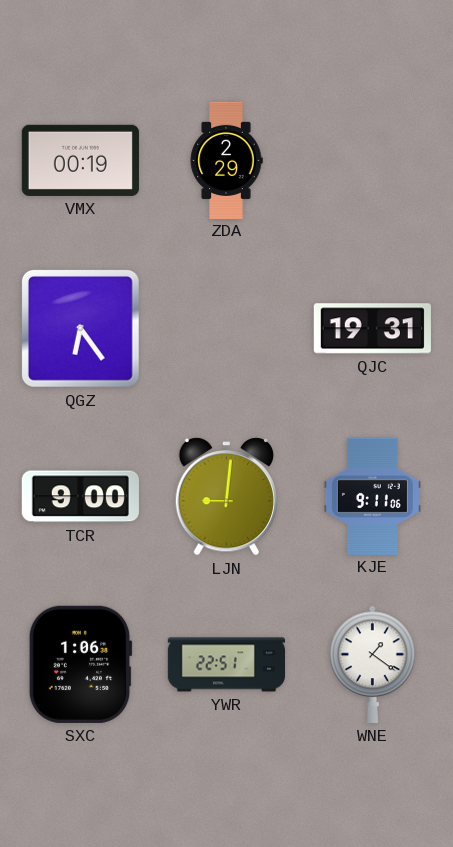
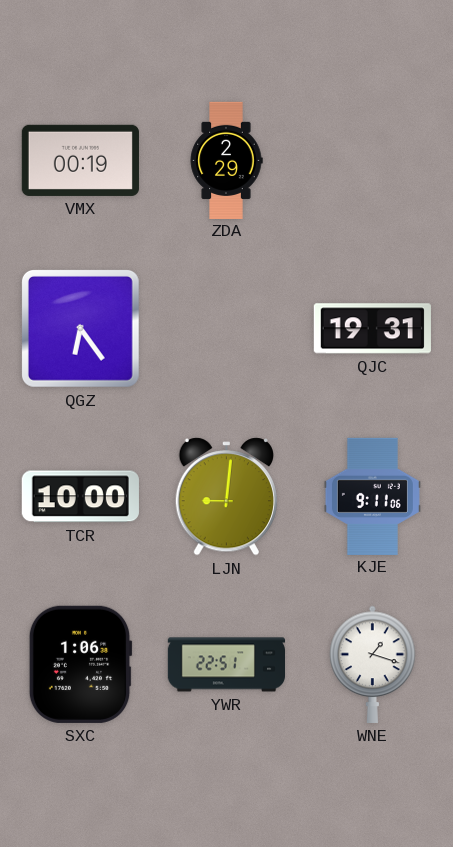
TCR: 9:00 -> 10:00
WNE: 1:21 -> 1:18
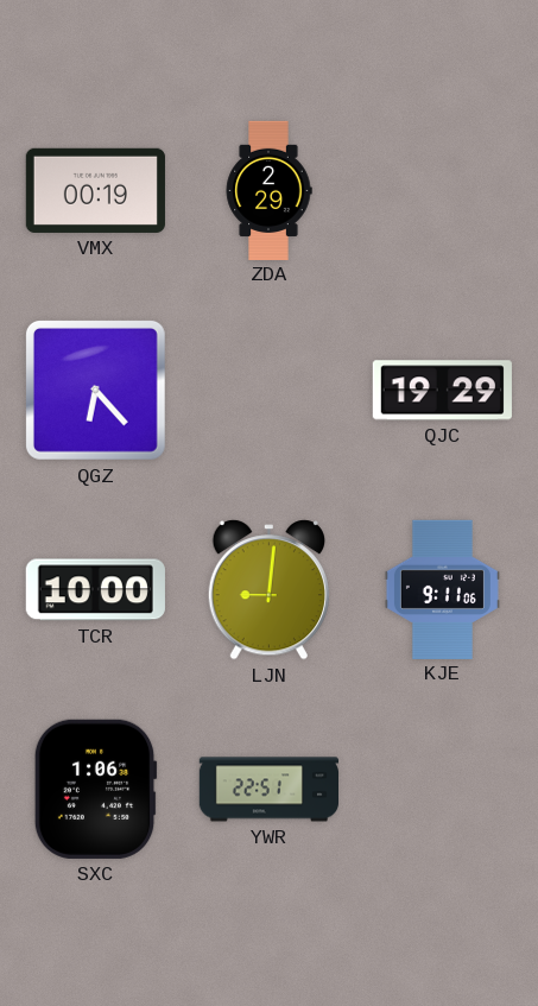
QGZ: 6:24 -> 6:23
QJC: 19:31 -> 19:29
WNE: 1:18 -> none
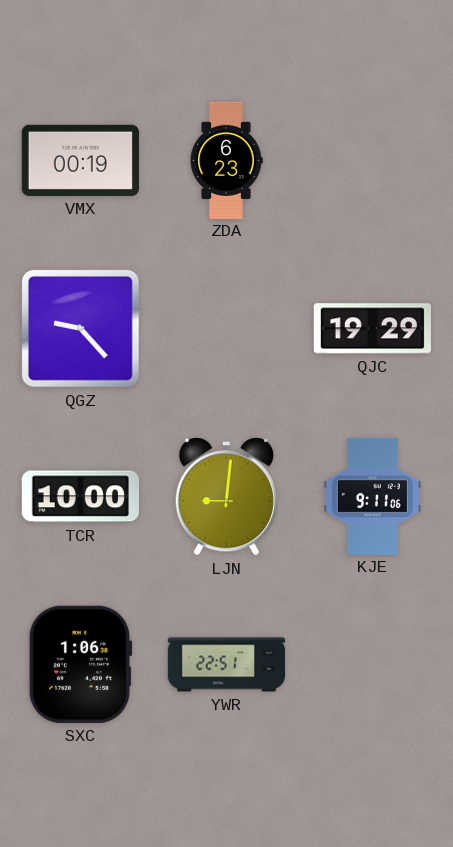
ZDA: 2:29 -> 6:23
QGZ: 6:23 -> 9:23
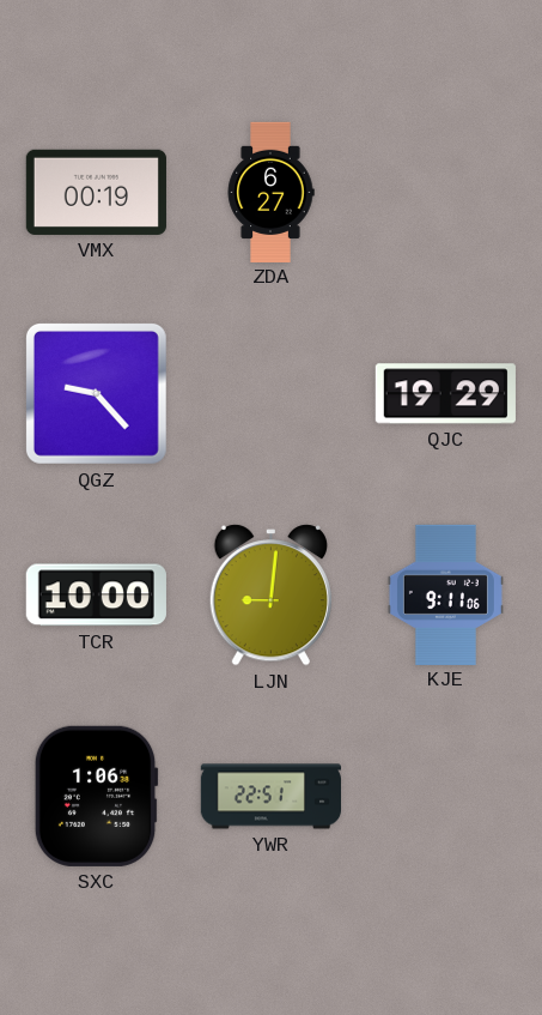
ZDA: 6:23 -> 6:27
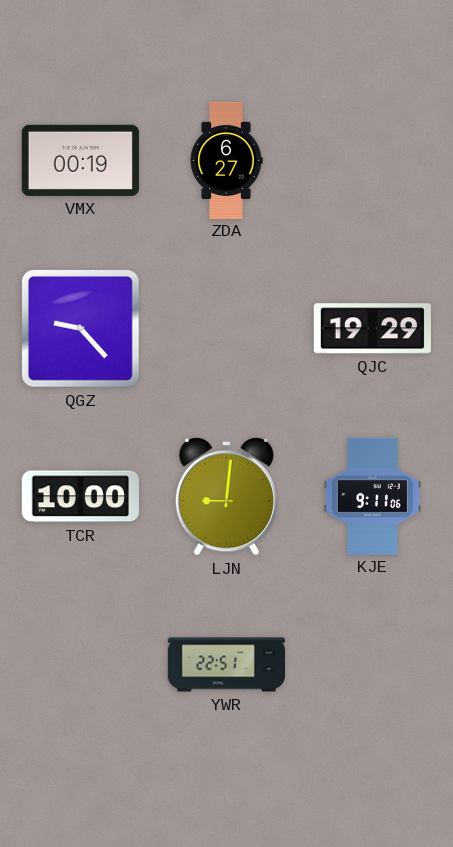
SXC: 1:06 -> none
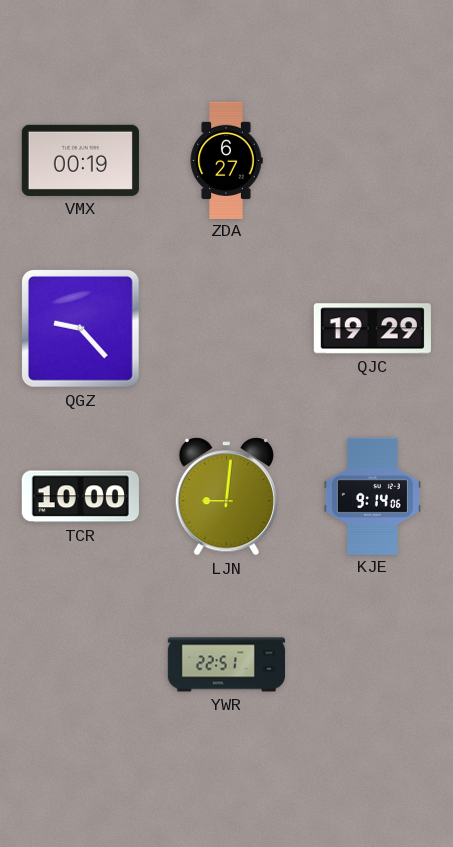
KJE: 9:11 -> 9:14
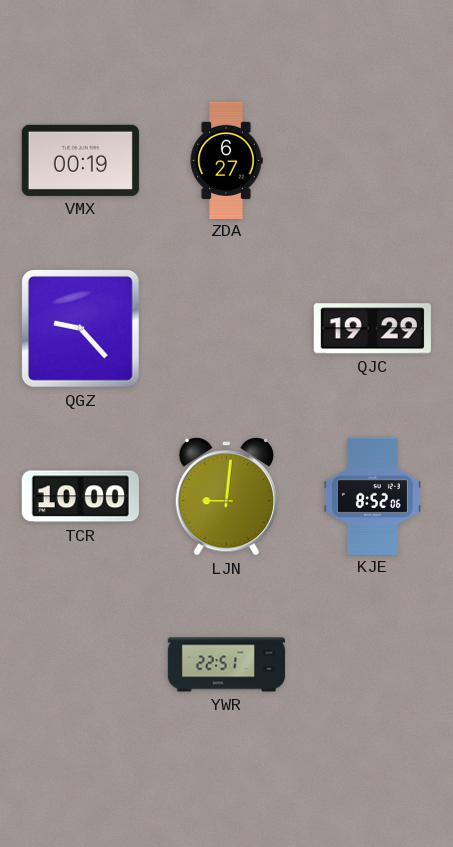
KJE: 9:14 -> 8:52
